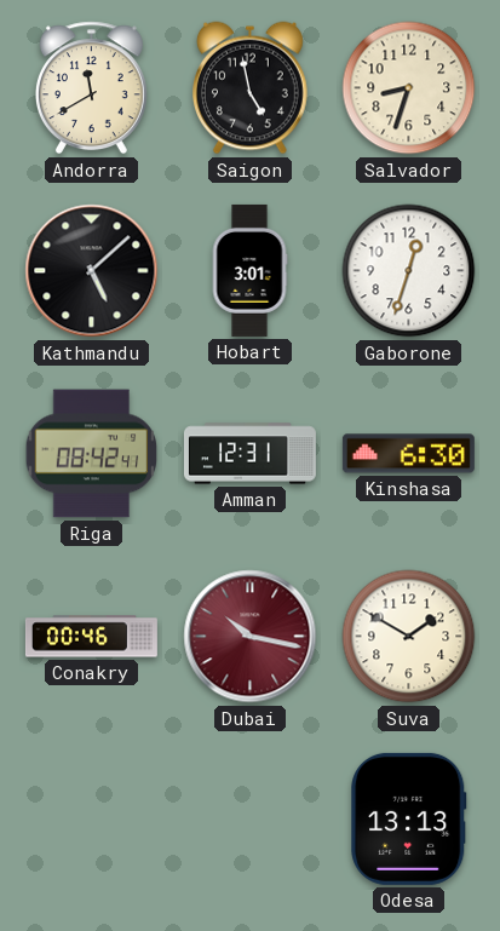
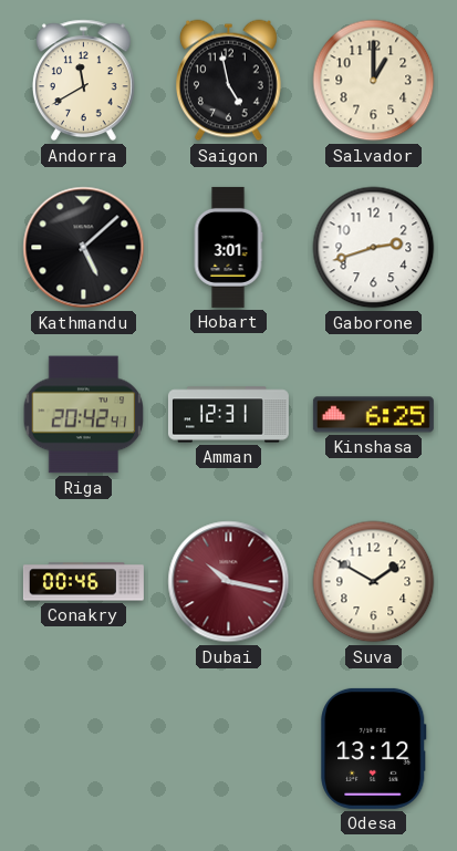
Salvador: 8:33 -> 1:00
Gaborone: 12:33 -> 2:42
Riga: 08:42 -> 20:42
Kinshasa: 6:30 -> 6:25
Odesa: 13:13 -> 13:12
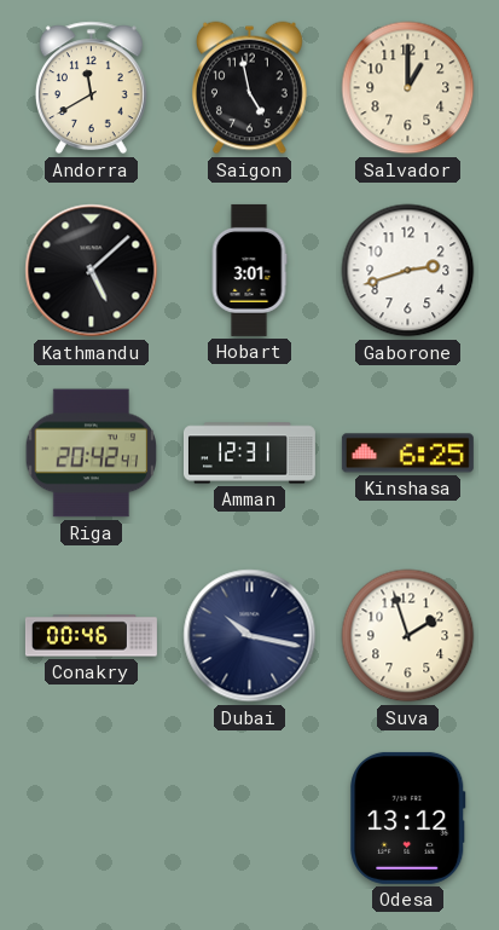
Dubai dial: burgundy -> navy
Suva: 1:50 -> 1:57
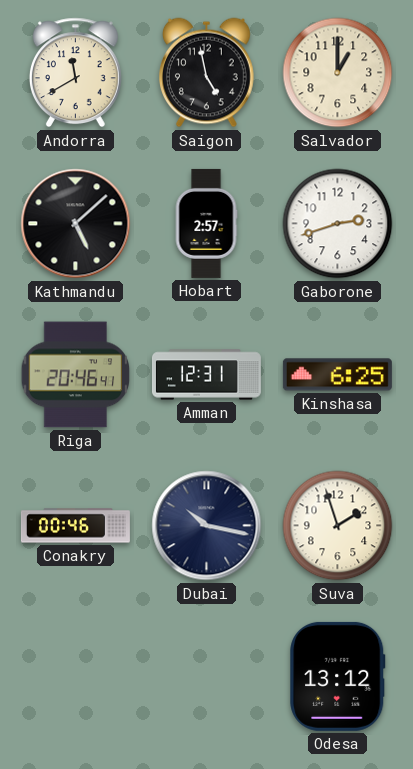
Hobart: 3:01 -> 2:57
Riga: 20:42 -> 20:46
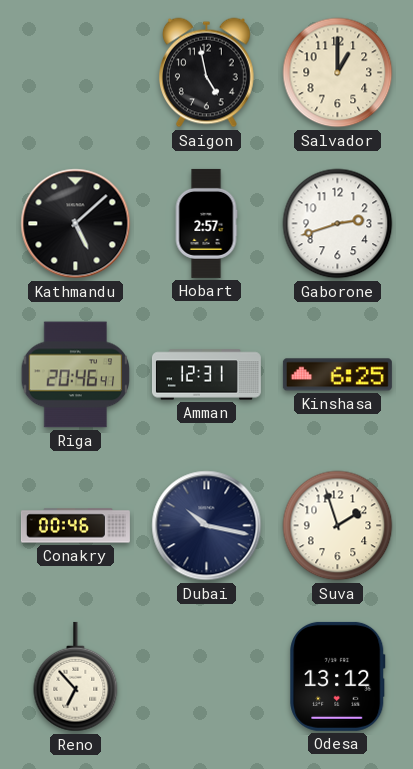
Andorra: 11:40 -> none
Reno: none -> 6:53
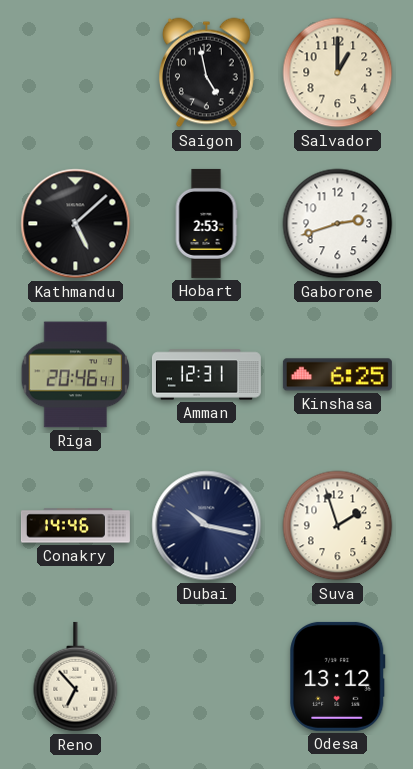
Hobart: 2:57 -> 2:53
Conakry: 00:46 -> 14:46
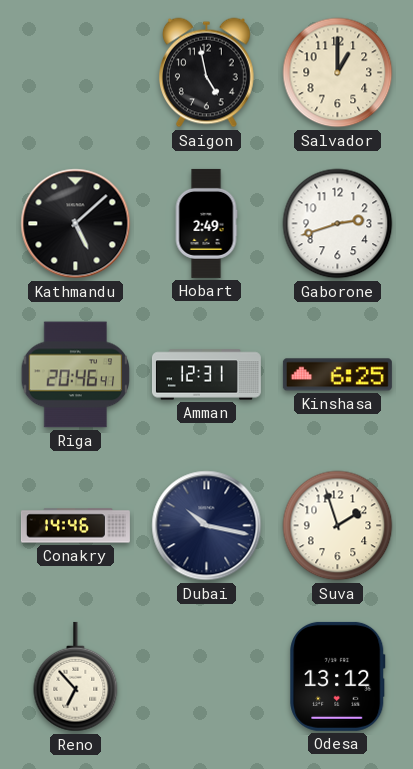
Hobart: 2:53 -> 2:49
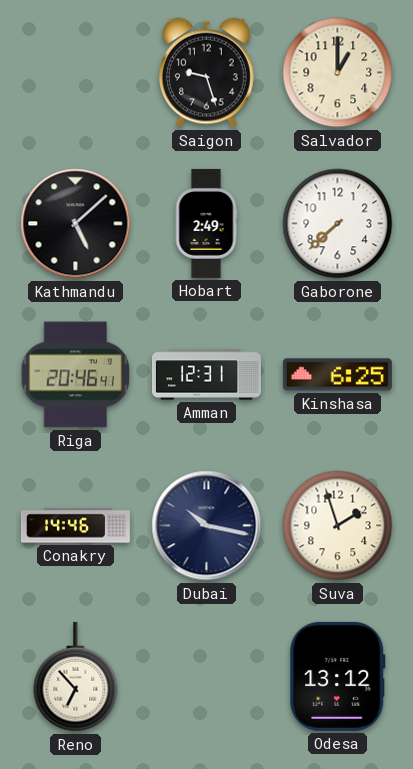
Saigon: 4:58 -> 9:27
Gaborone: 2:42 -> 7:38
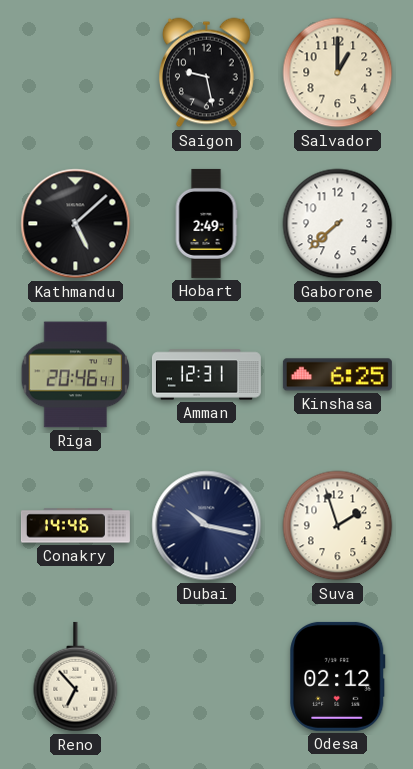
Saigon: 9:27 -> 9:28
Odesa: 13:12 -> 02:12
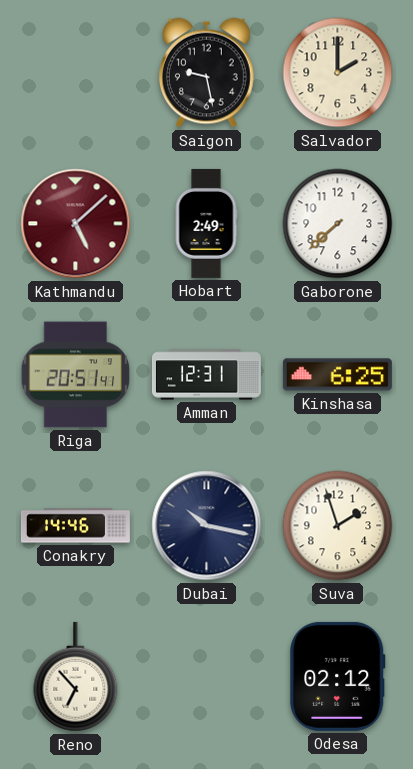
Salvador: 1:00 -> 2:00
Kathmandu dial: black -> burgundy
Riga: 20:46 -> 20:51
